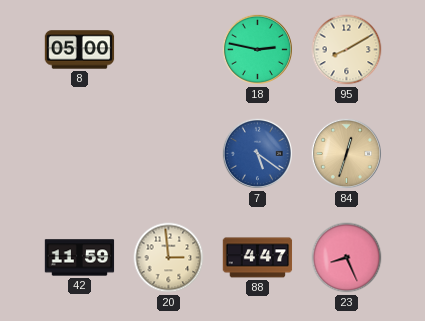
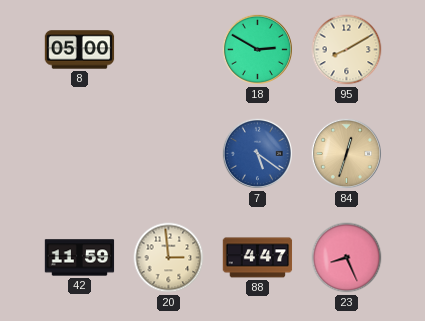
18: 2:47 -> 2:50
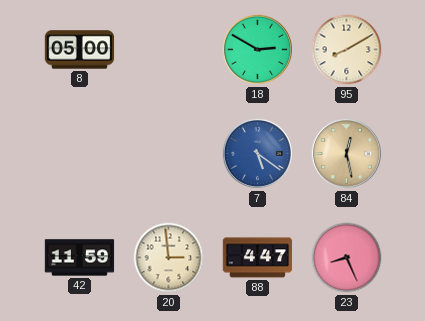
84: 12:33 -> 12:28
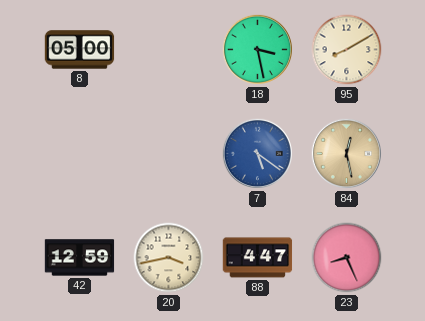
18: 2:50 -> 3:28
42: 11:59 -> 12:59
20: 2:59 -> 3:43
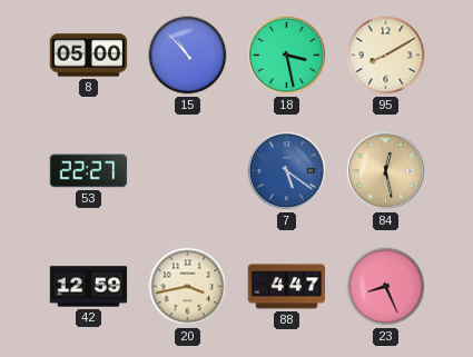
15: none -> 10:53
53: none -> 22:27
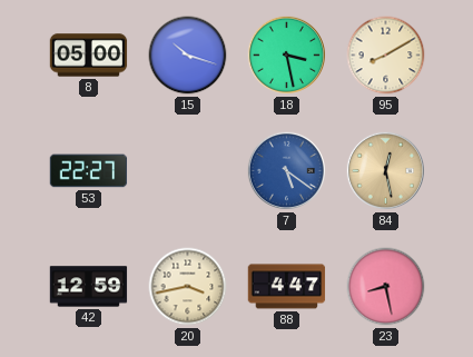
15: 10:53 -> 10:18
23: 8:26 -> 8:28
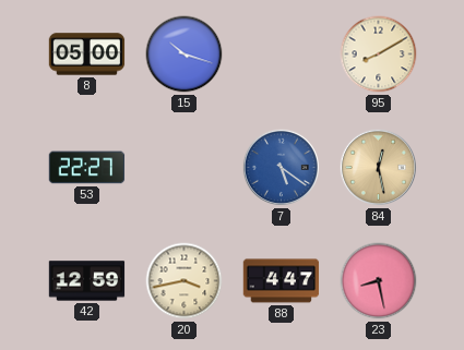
18: 3:28 -> none
